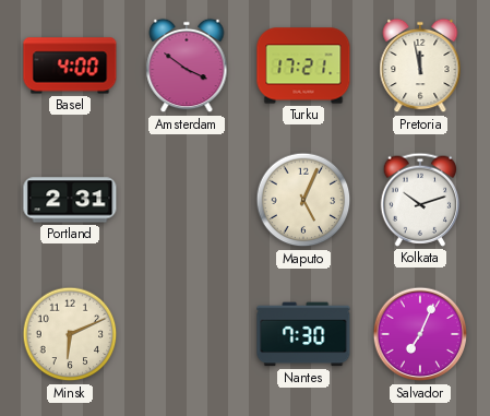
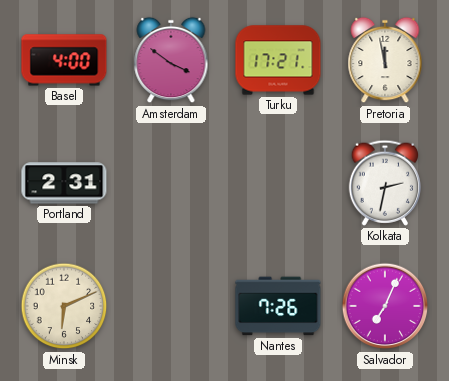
Maputo: 5:04 -> none
Kolkata: 10:12 -> 2:32
Nantes: 7:30 -> 7:26
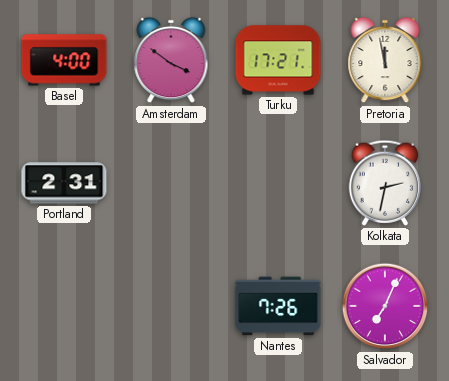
Minsk: 6:11 -> none
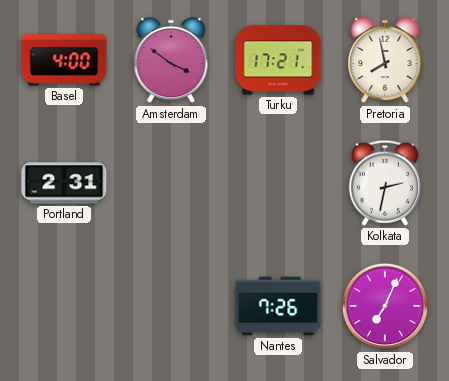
Pretoria: 11:58 -> 7:58
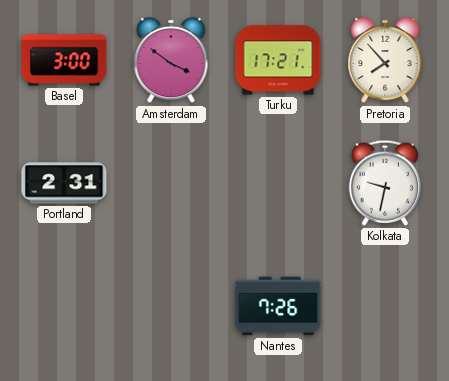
Basel: 4:00 -> 3:00
Pretoria: 7:58 -> 7:53
Kolkata: 2:32 -> 9:32
Salvador: 7:04 -> none
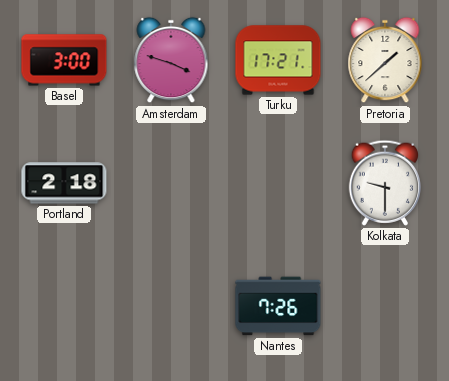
Amsterdam: 3:51 -> 3:48
Pretoria: 7:53 -> 1:38
Portland: 2:31 -> 2:18
Kolkata: 9:32 -> 9:30
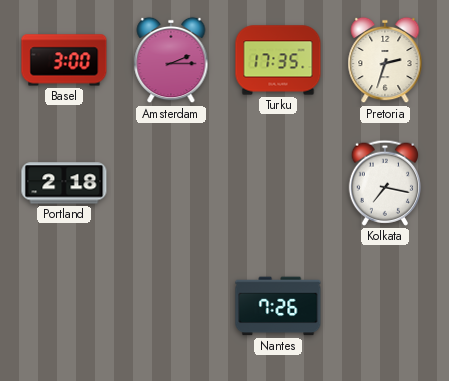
Amsterdam: 3:48 -> 2:15
Turku: 17:21 -> 17:35
Pretoria: 1:38 -> 2:33
Kolkata: 9:30 -> 7:17
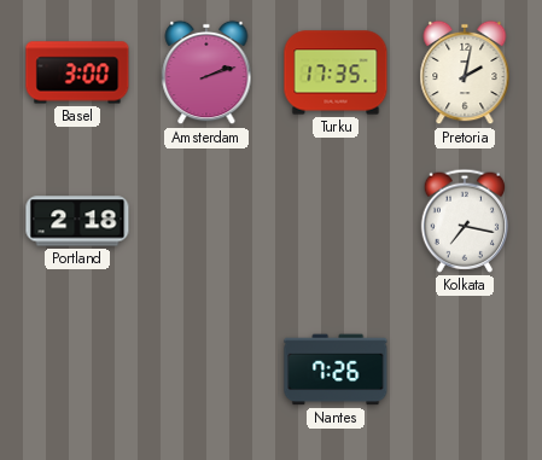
Amsterdam: 2:15 -> 2:12
Pretoria: 2:33 -> 2:02
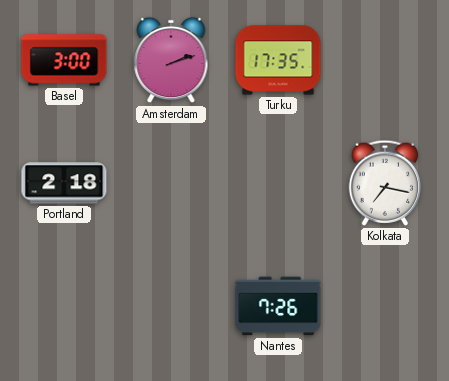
Pretoria: 2:02 -> none
